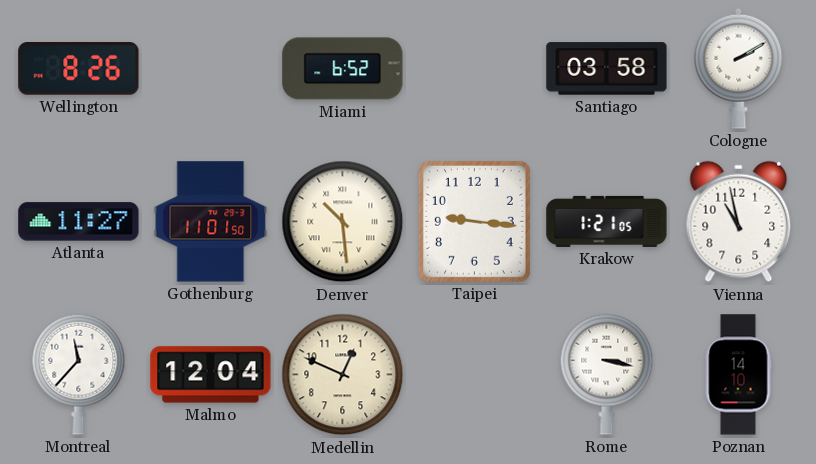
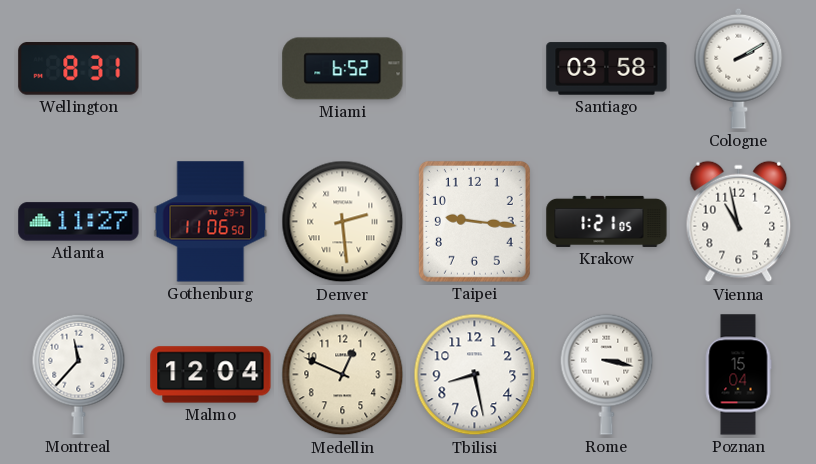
Wellington: 8:26 -> 8:31
Gothenburg: 11:01 -> 11:06
Denver: 10:29 -> 2:29
Tbilisi: none -> 8:28
Poznan: 14:10 -> 15:04
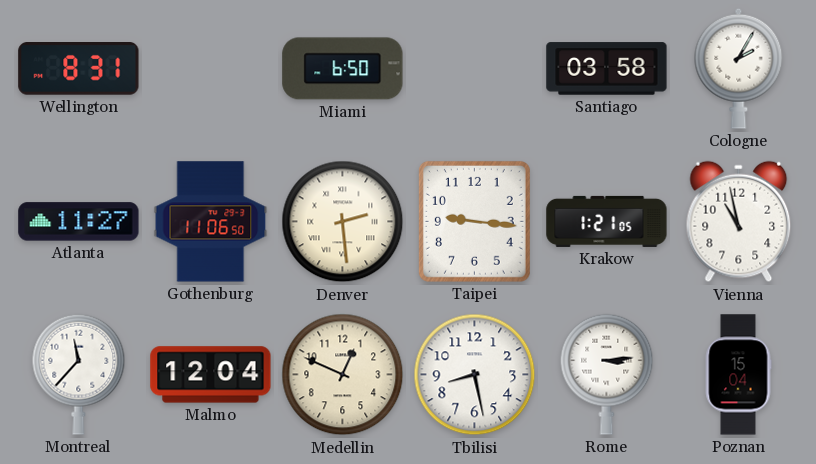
Miami: 6:52 -> 6:50
Cologne: 2:10 -> 2:05
Rome: 3:17 -> 3:14
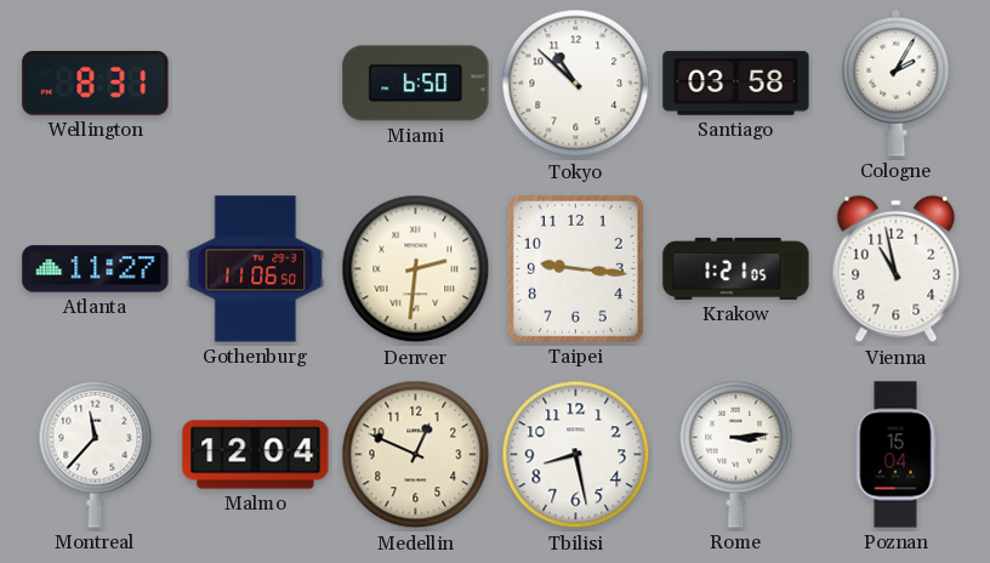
Tokyo: none -> 10:52
Denver: 2:29 -> 2:31
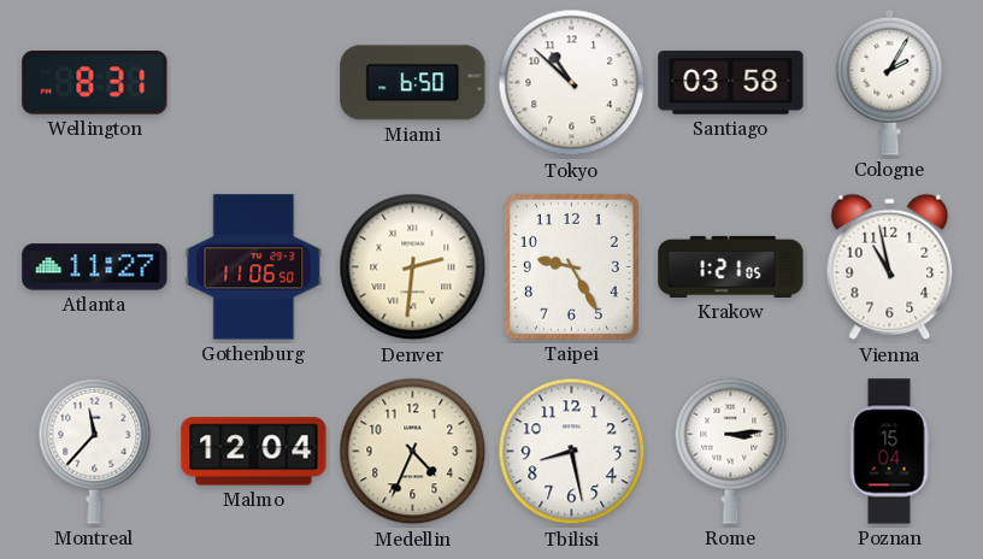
Taipei: 9:16 -> 9:25
Medellin: 12:49 -> 4:34
